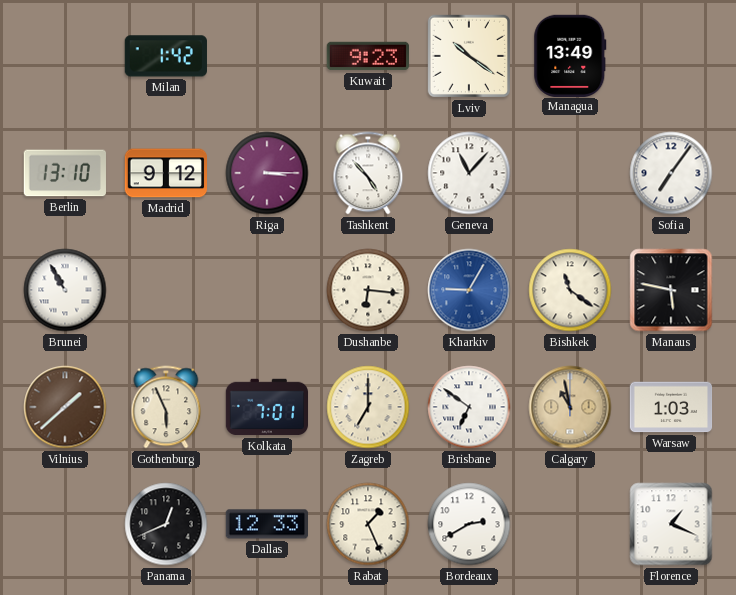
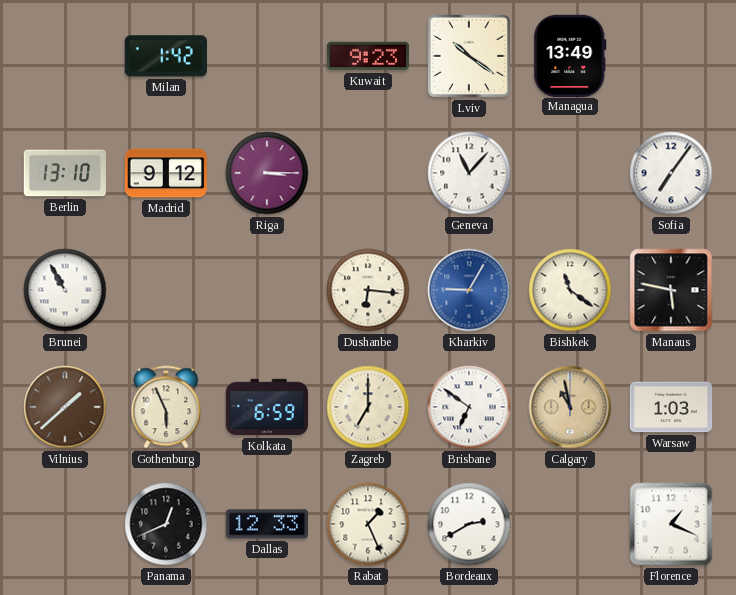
Tashkent: 4:53 -> none
Kolkata: 7:01 -> 6:59
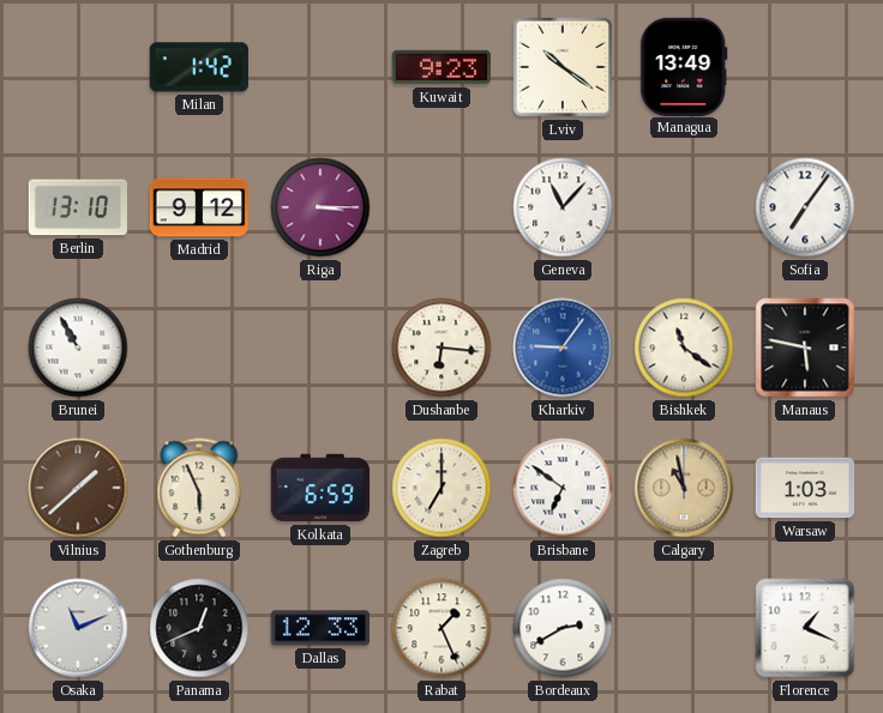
Kharkiv: 9:05 -> 9:06
Osaka: none -> 11:11
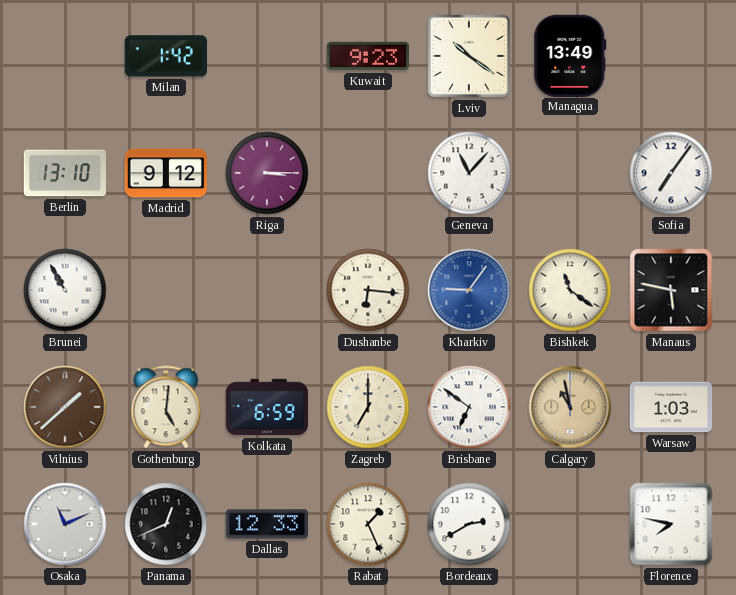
Gothenburg: 5:56 -> 5:01
Florence: 1:19 -> 7:47
